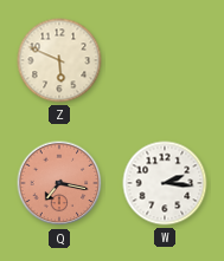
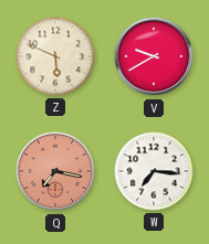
V: none -> 9:40
W: 2:16 -> 7:16
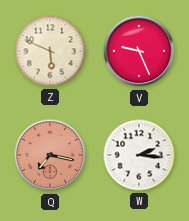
V: 9:40 -> 9:26
W: 7:16 -> 2:16
